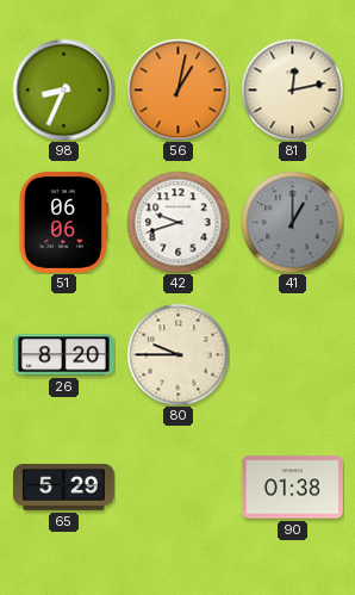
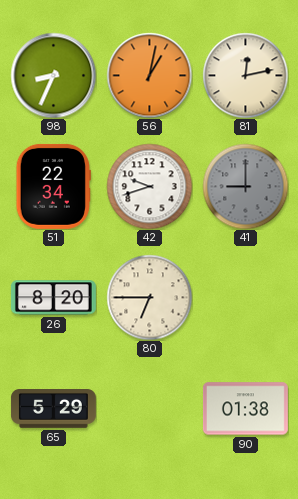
51: 06:06 -> 22:34
41: 1:00 -> 9:00
80: 9:45 -> 6:45
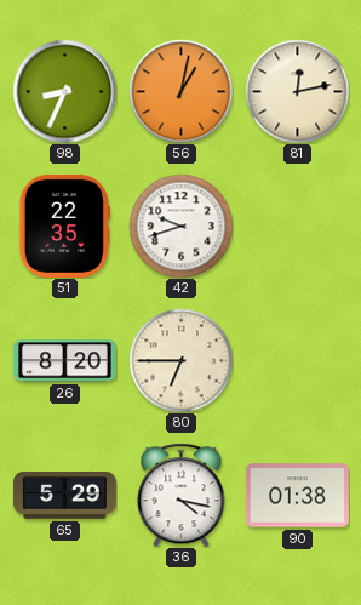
51: 22:34 -> 22:35
41: 9:00 -> none
36: none -> 4:17
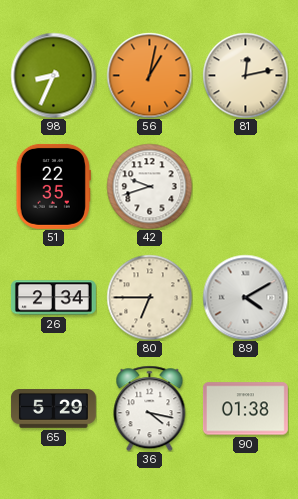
26: 8:20 -> 2:34
89: none -> 4:10
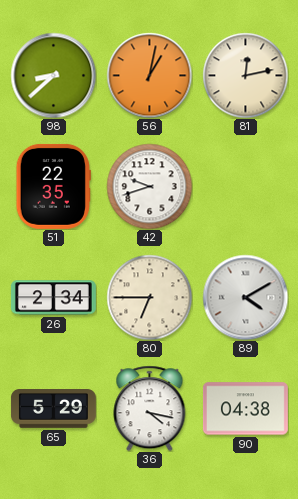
98: 8:34 -> 8:38
90: 01:38 -> 04:38
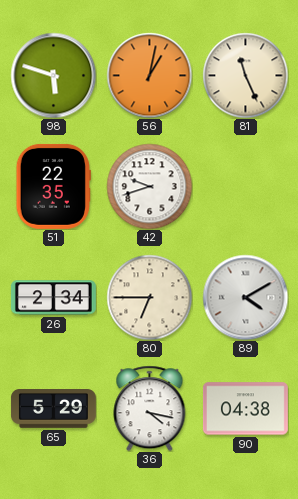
98: 8:38 -> 5:48
81: 12:13 -> 11:26
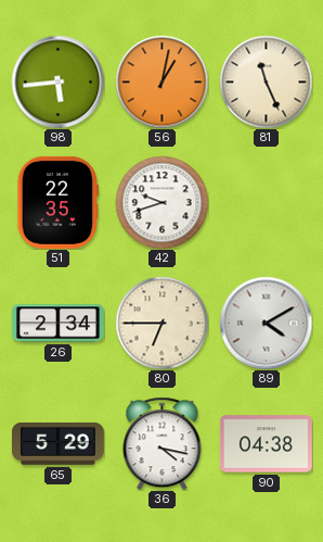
98: 5:48 -> 5:44
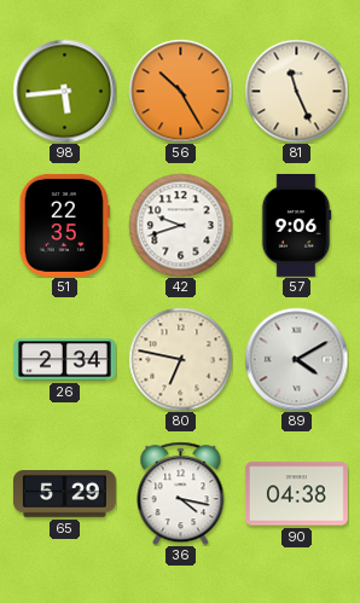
56: 1:02 -> 10:25
57: none -> 9:06
80: 6:45 -> 6:47
